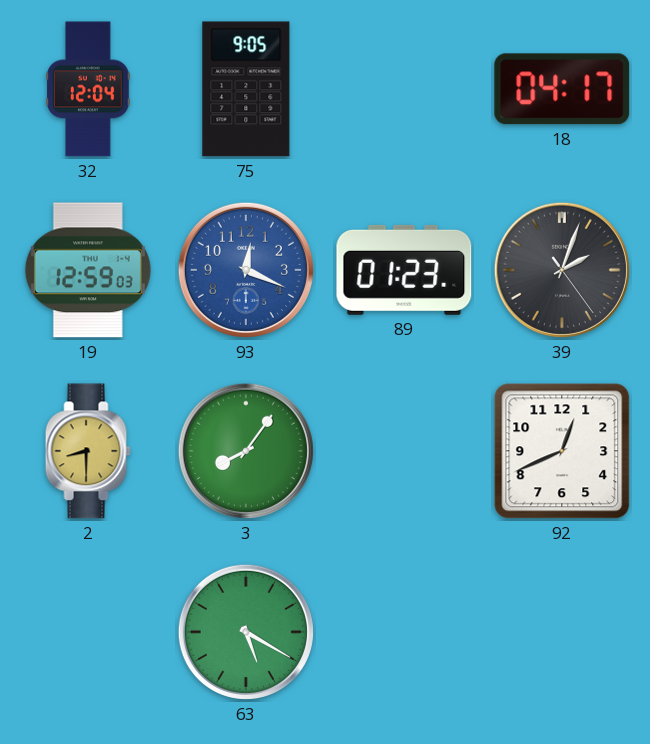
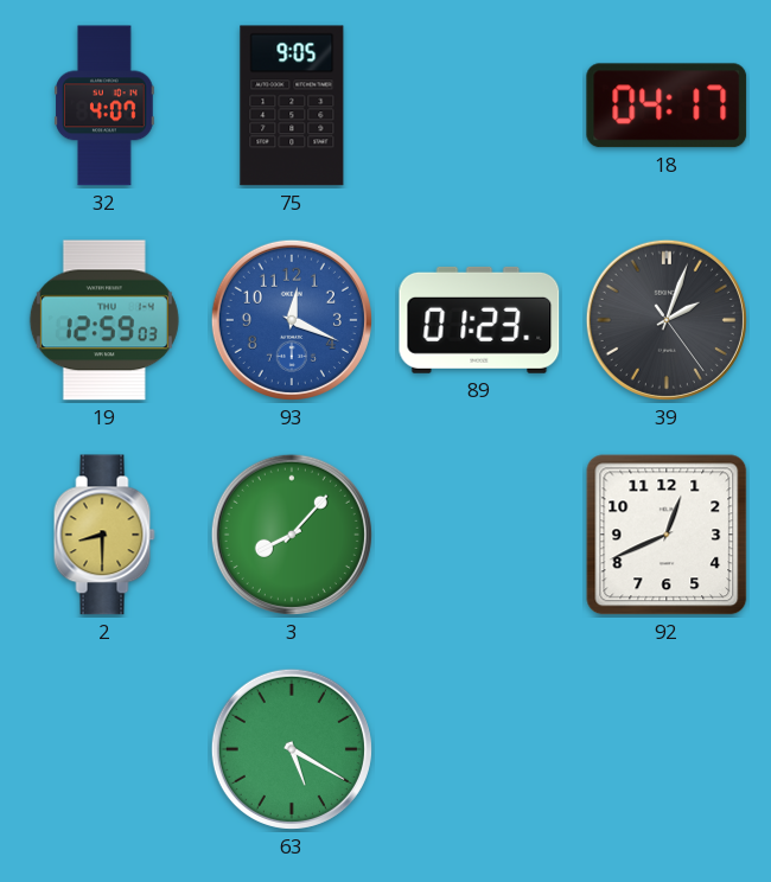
32: 12:04 -> 4:07
3: 8:06 -> 8:07
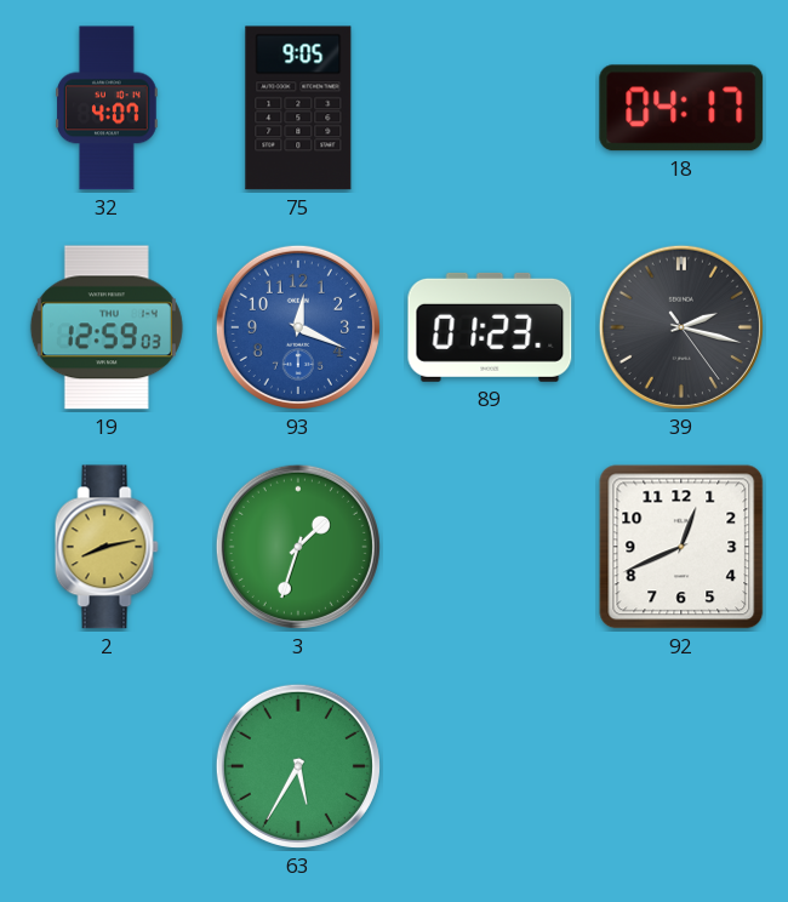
39: 2:03 -> 2:17
2: 8:30 -> 8:13
3: 8:07 -> 1:33
63: 5:20 -> 5:35
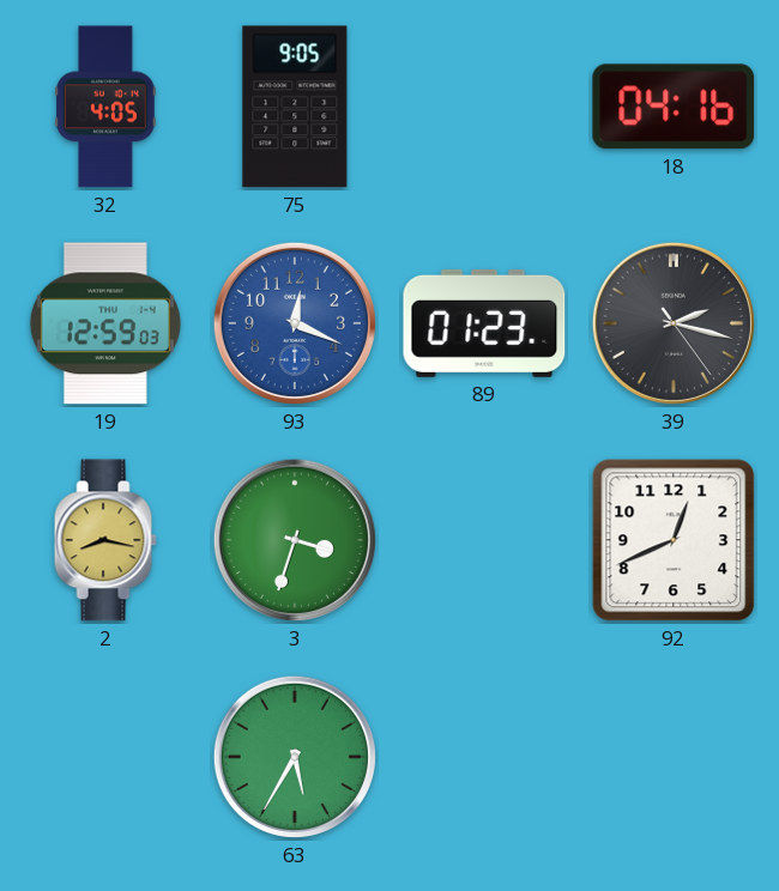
32: 4:07 -> 4:05
18: 04:17 -> 04:16
2: 8:13 -> 8:17
3: 1:33 -> 3:33
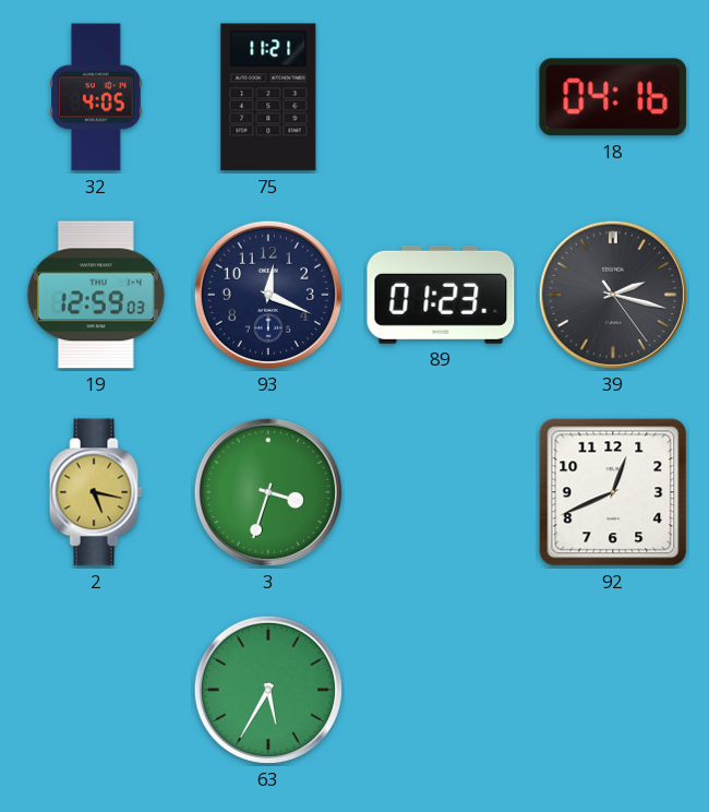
75: 9:05 -> 11:21
93 dial: blue -> navy
2: 8:17 -> 5:17
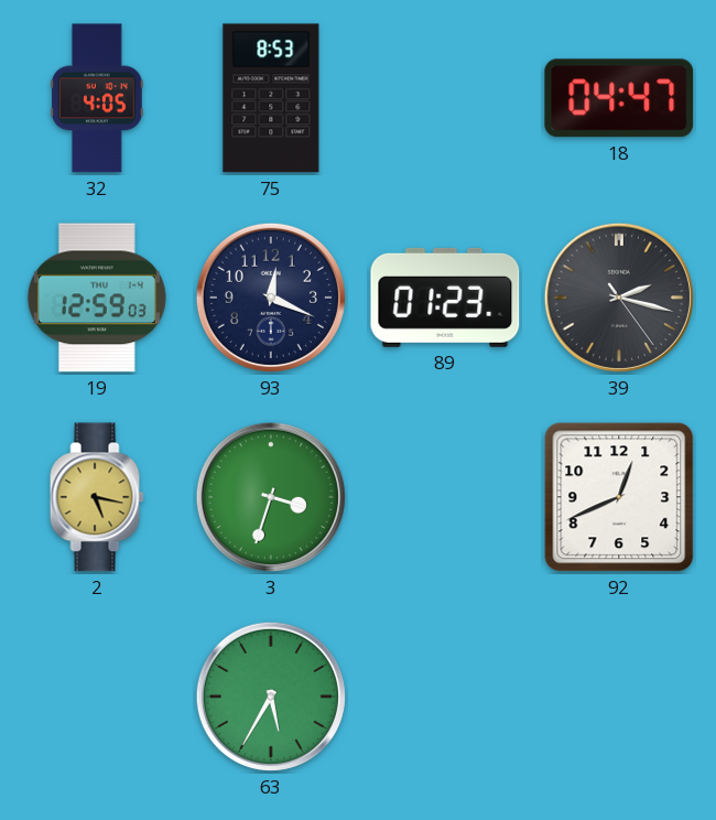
75: 11:21 -> 8:53
18: 04:16 -> 04:47
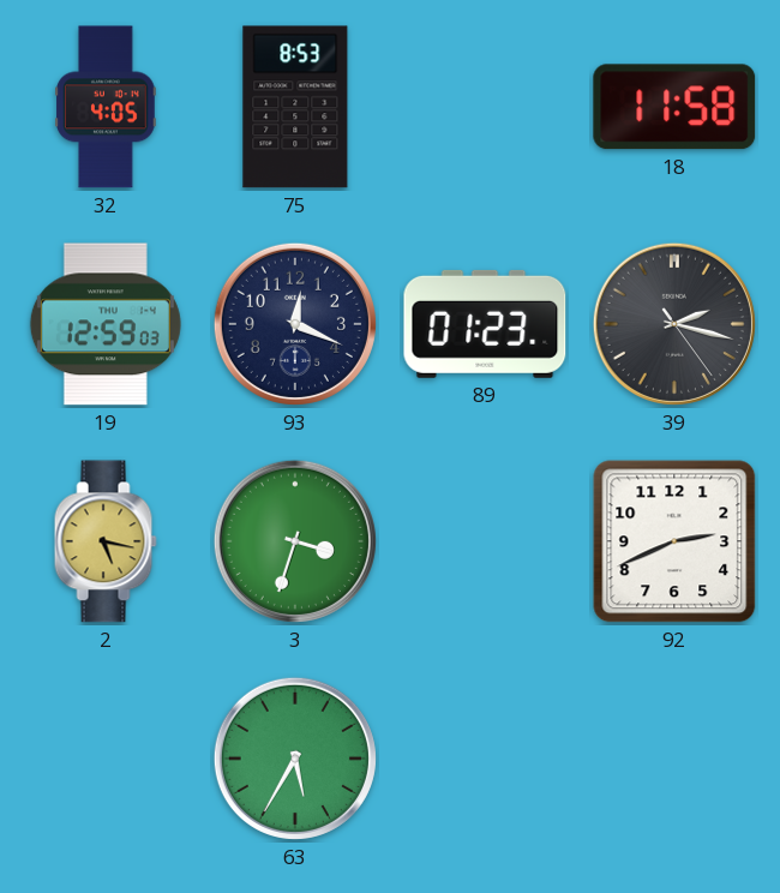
18: 04:47 -> 11:58
92: 12:41 -> 2:41
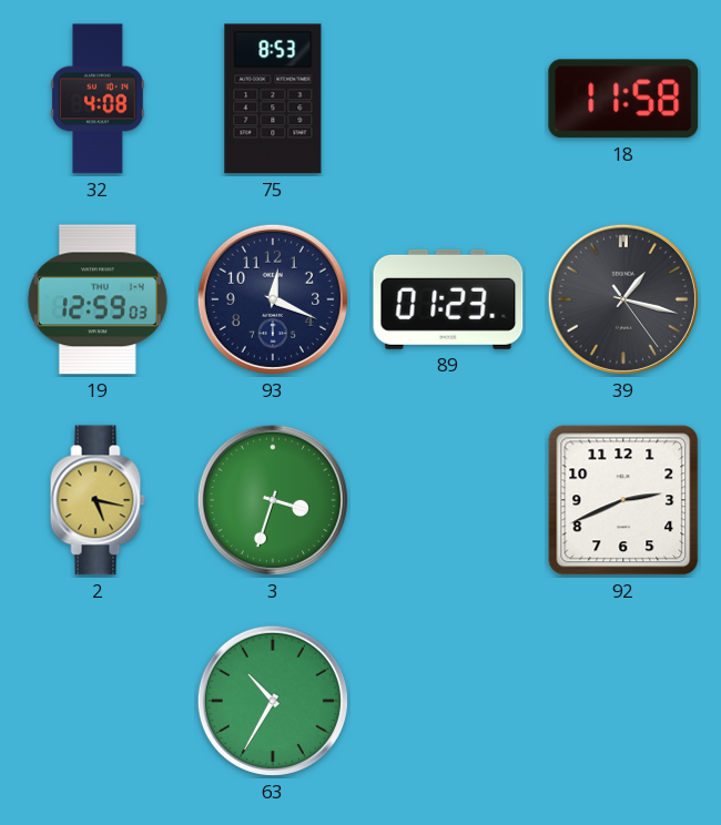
32: 4:05 -> 4:08
39: 2:17 -> 1:17
63: 5:35 -> 10:35
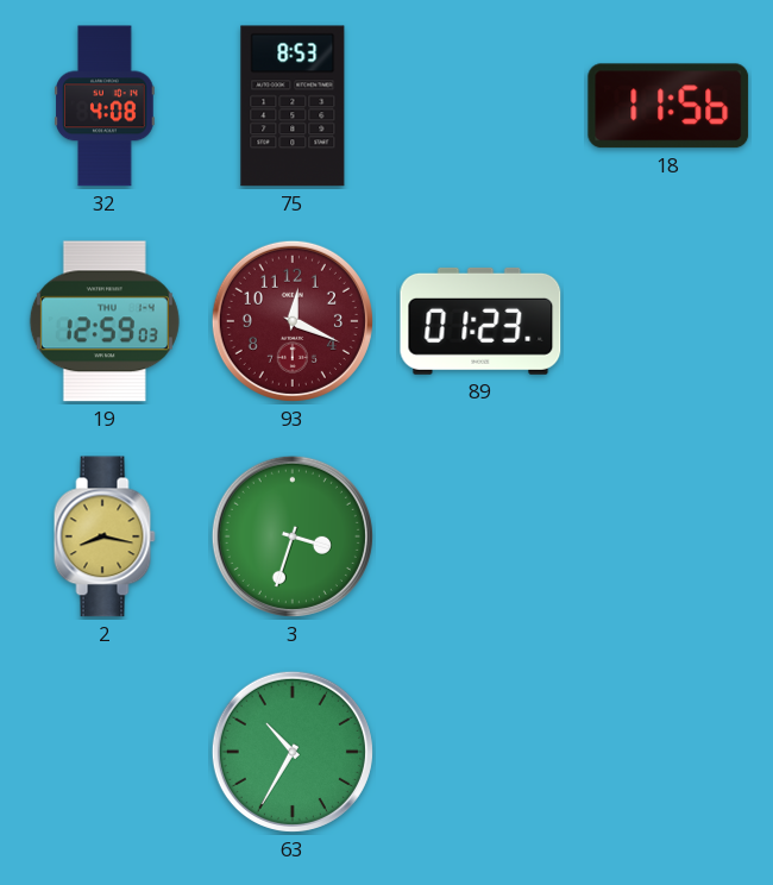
18: 11:58 -> 11:56
93 dial: navy -> burgundy
39: 1:17 -> none
2: 5:17 -> 8:17
92: 2:41 -> none
